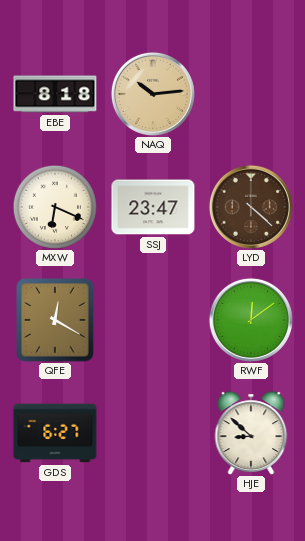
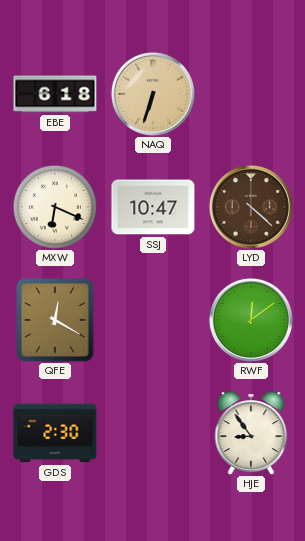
EBE: 8:18 -> 6:18
NAQ: 10:14 -> 6:33
SSJ: 23:47 -> 10:47
GDS: 6:27 -> 2:30
HJE: 8:52 -> 8:54
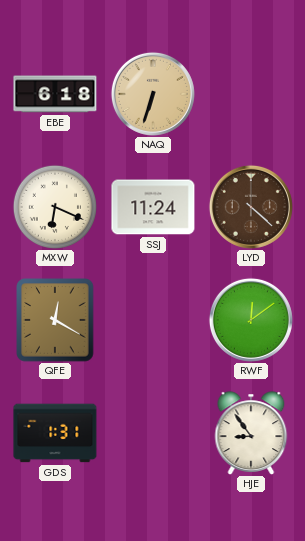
SSJ: 10:47 -> 11:24
GDS: 2:30 -> 1:31
